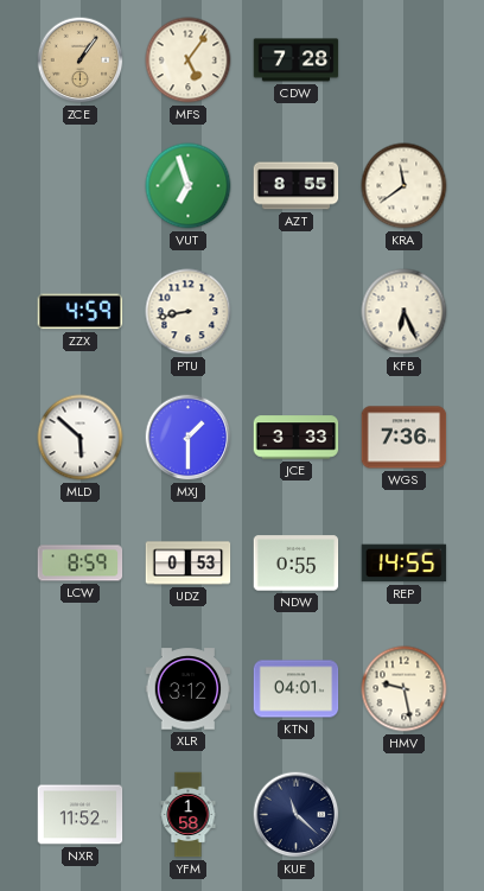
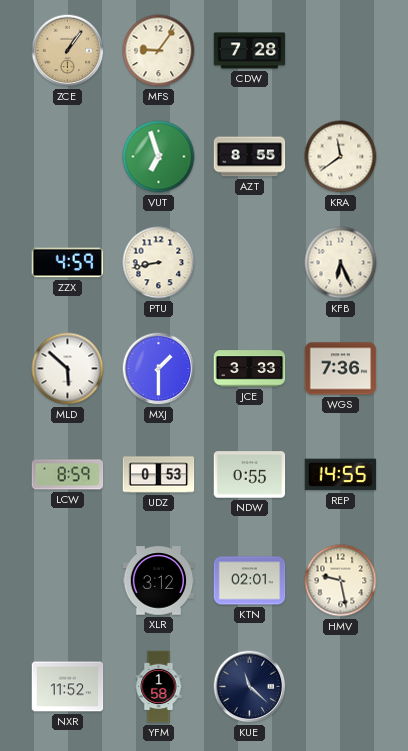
MFS: 5:06 -> 9:06
KTN: 04:01 -> 02:01
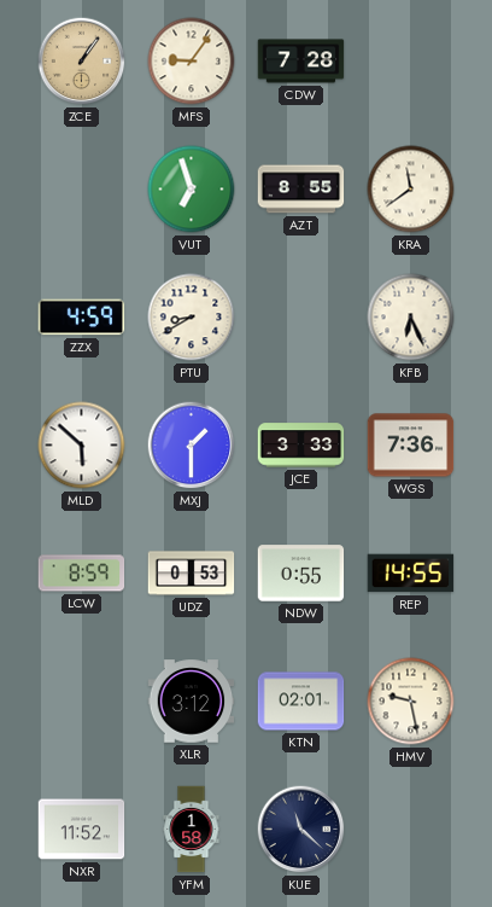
PTU: 8:43 -> 8:40
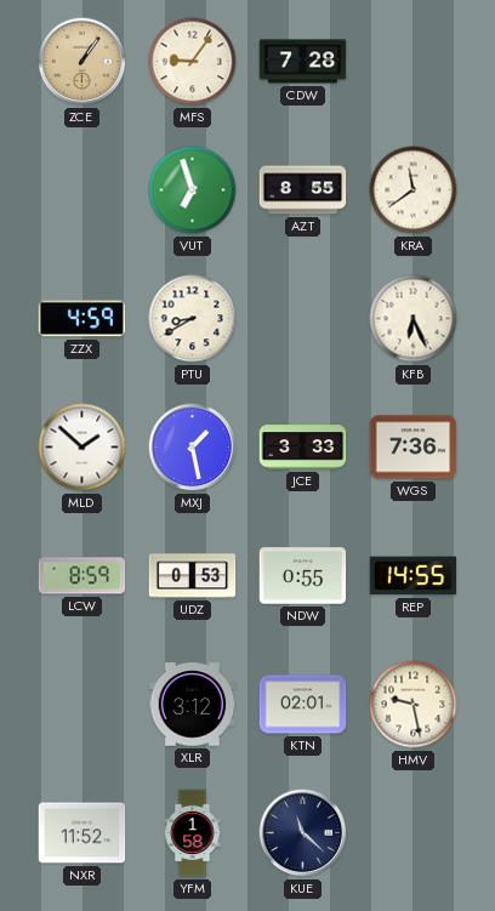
MLD: 5:52 -> 1:52
MXJ: 1:30 -> 1:28
